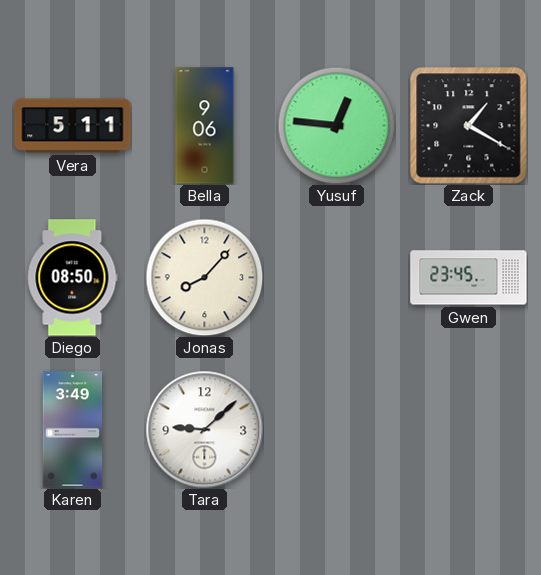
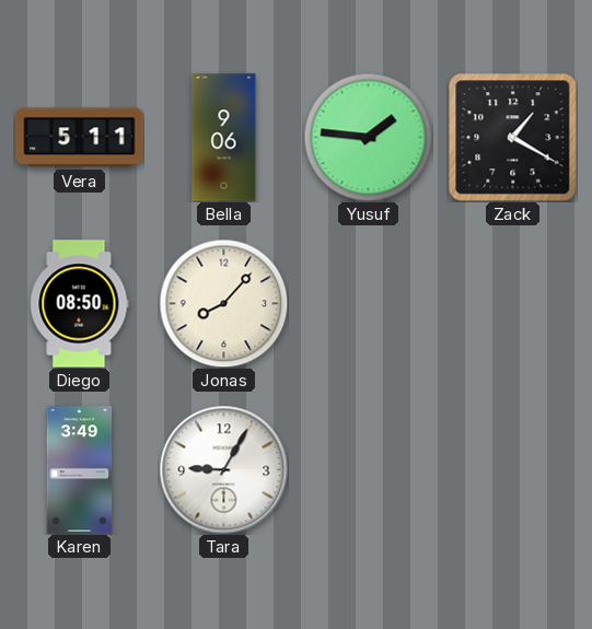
Yusuf: 12:46 -> 1:46
Gwen: 23:45 -> none
Tara: 9:08 -> 9:05
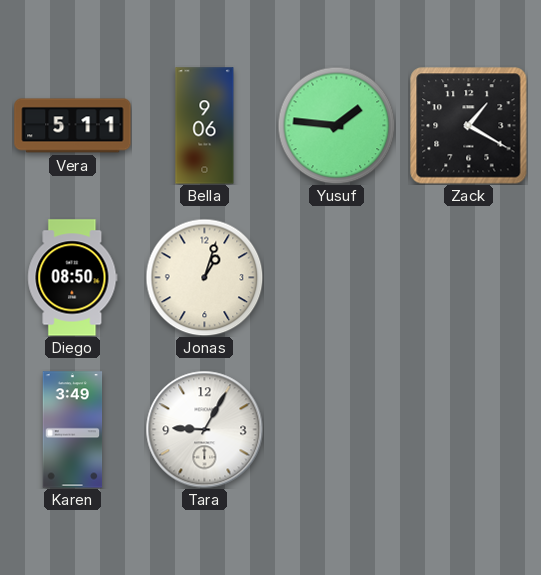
Jonas: 8:07 -> 1:03
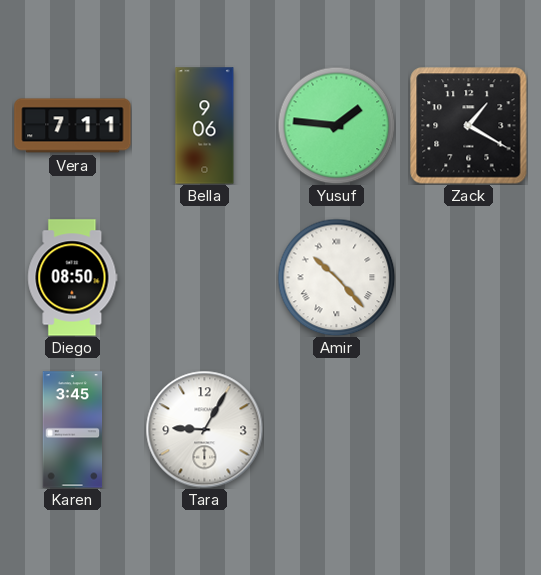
Vera: 5:11 -> 7:11
Jonas: 1:03 -> none
Amir: none -> 10:23
Karen: 3:49 -> 3:45
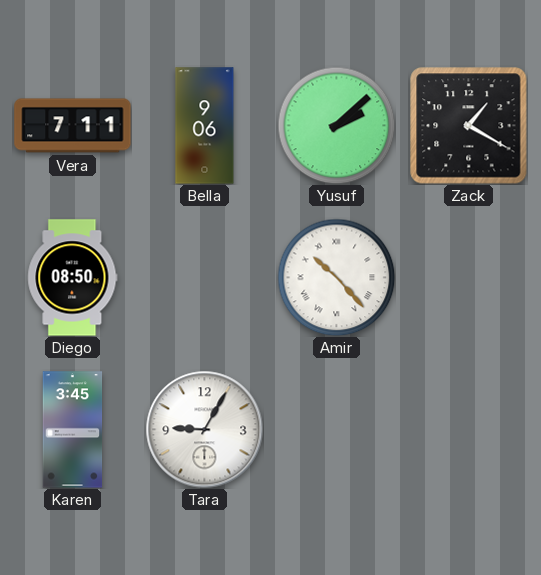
Yusuf: 1:46 -> 2:08
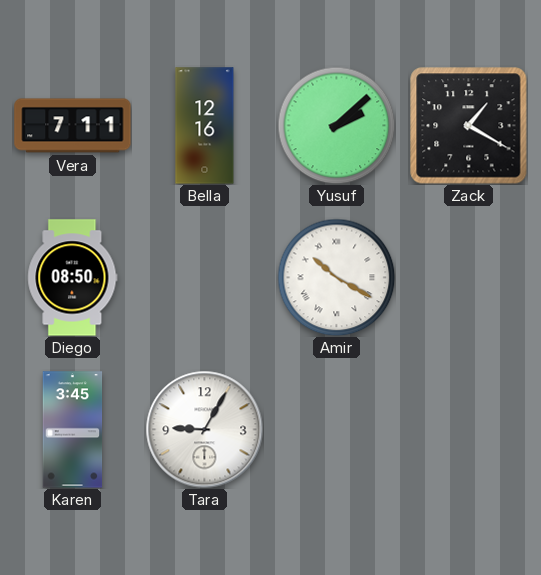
Bella: 9:06 -> 12:16
Amir: 10:23 -> 10:20
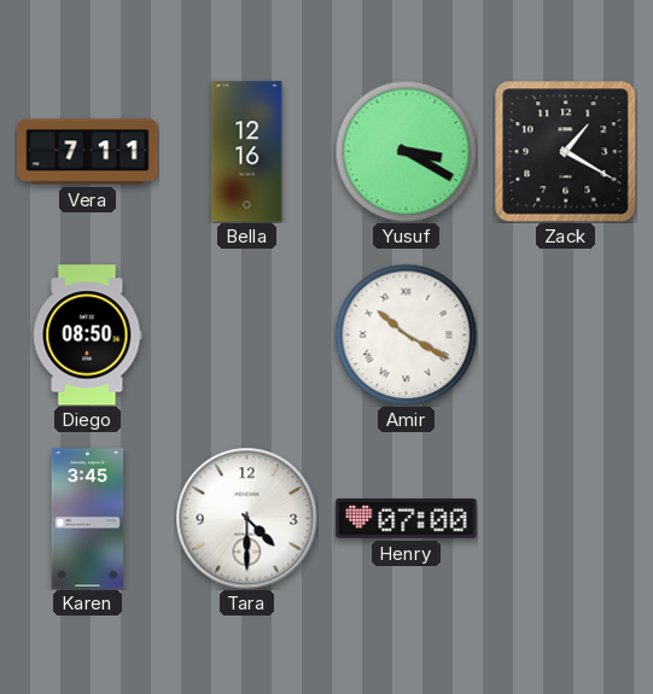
Yusuf: 2:08 -> 3:20
Tara: 9:05 -> 4:30
Henry: none -> 07:00
